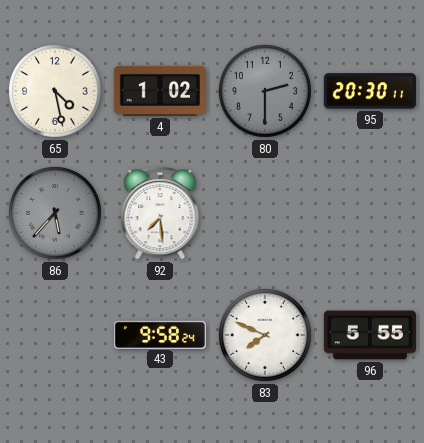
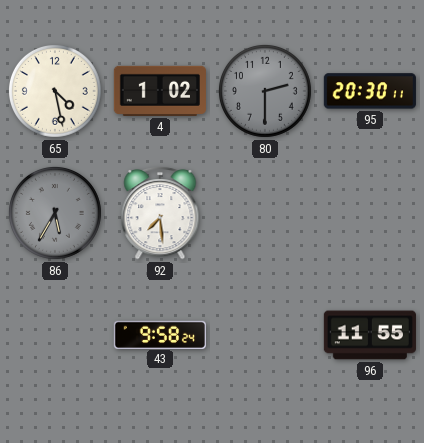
86: 5:37 -> 5:35
83: 7:49 -> none
96: 5:55 -> 11:55
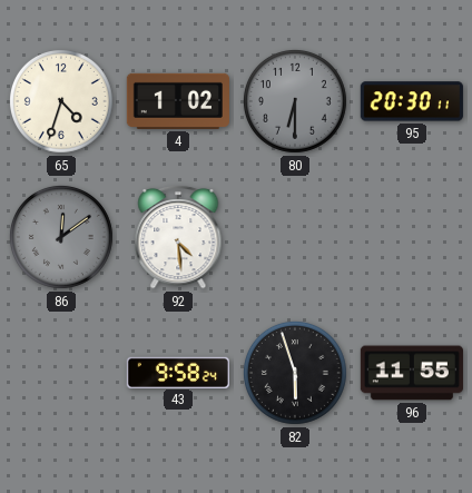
65: 4:28 -> 4:33
80: 2:30 -> 6:30
86: 5:35 -> 12:09
92: 7:29 -> 4:29
82: none -> 5:57
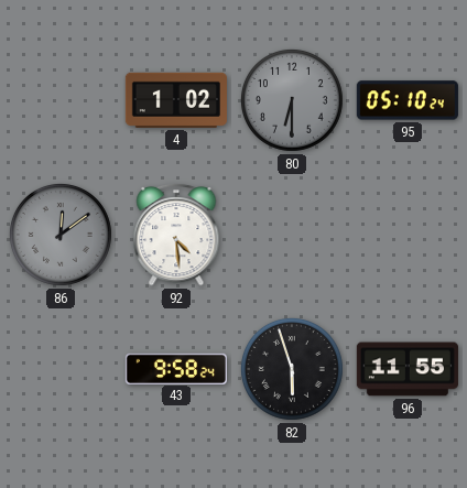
65: 4:33 -> none
95: 20:30 -> 05:10
